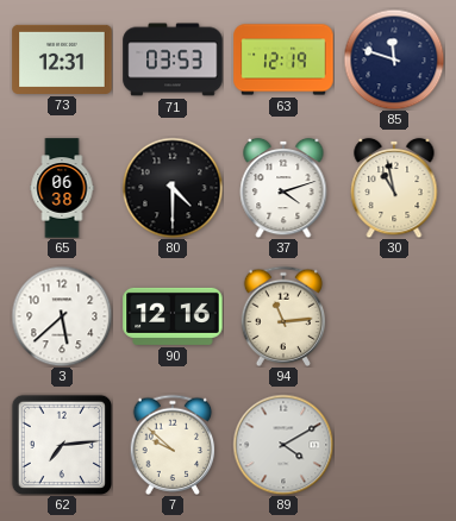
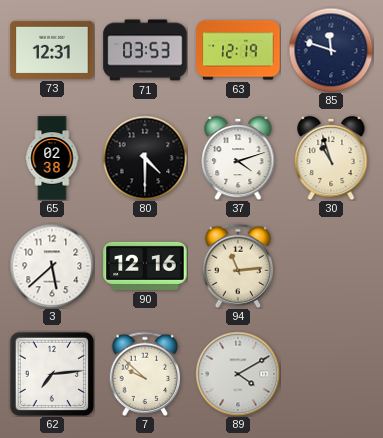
65: 06:38 -> 02:38
30: 10:58 -> 10:57
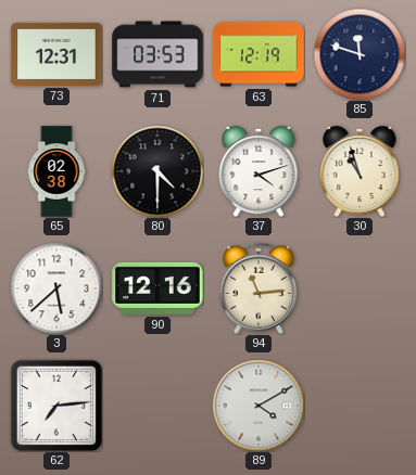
7: 9:52 -> none
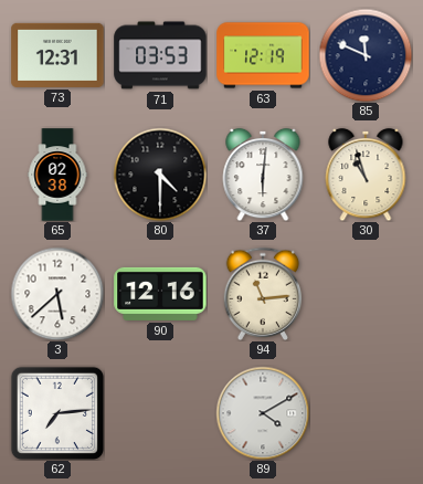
85: 11:48 -> 11:49
37: 4:12 -> 6:01
